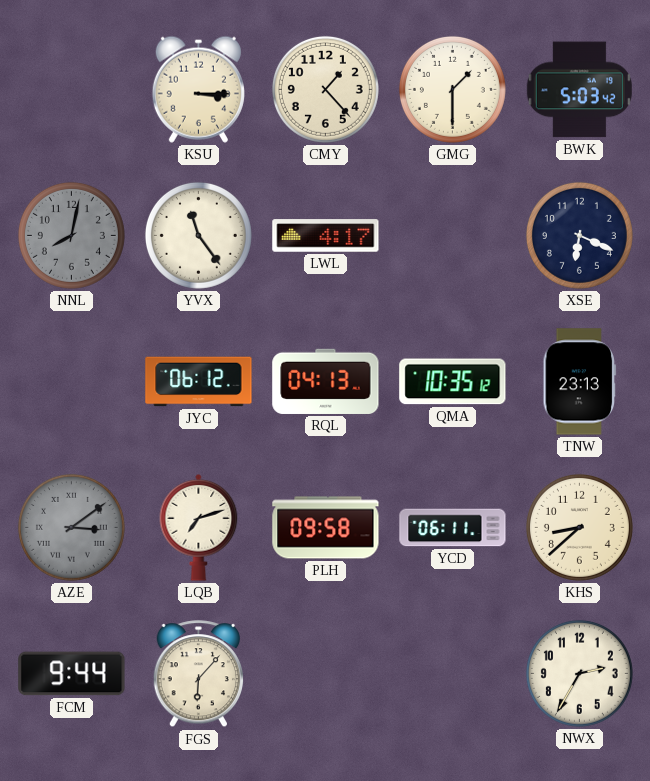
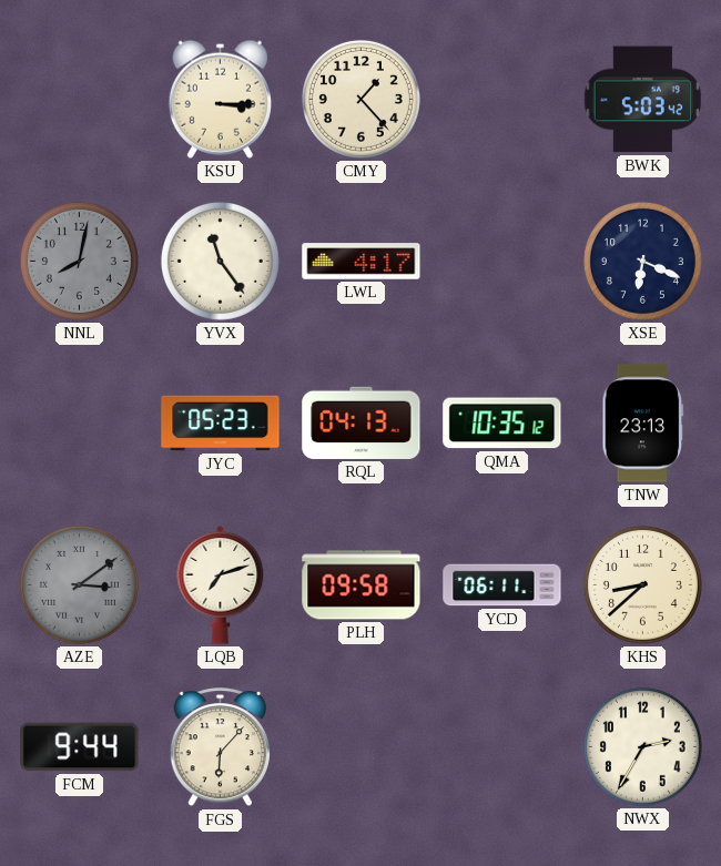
GMG: 1:30 -> none
JYC: 06:12 -> 05:23
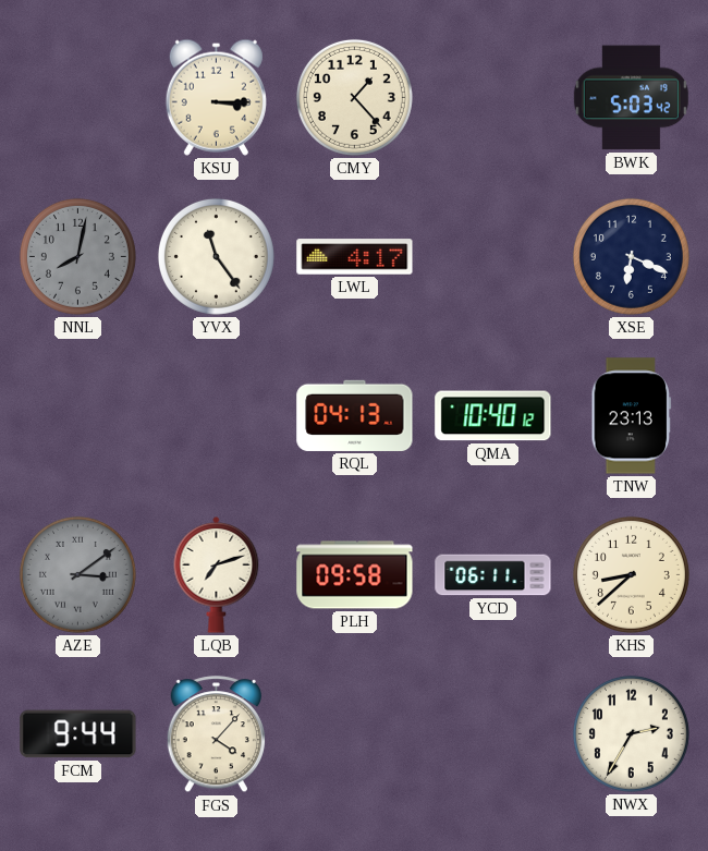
JYC: 05:23 -> none
QMA: 10:35 -> 10:40
FGS: 6:07 -> 4:07
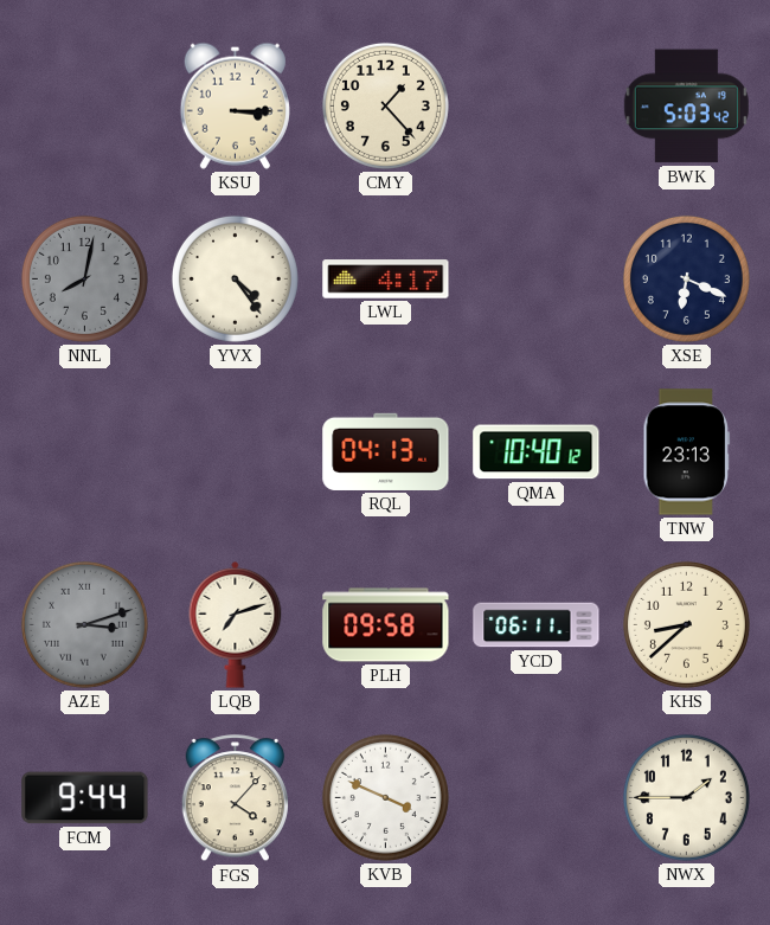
YVX: 11:24 -> 4:24
AZE: 3:09 -> 3:12
KVB: none -> 3:49
NWX: 2:35 -> 1:45
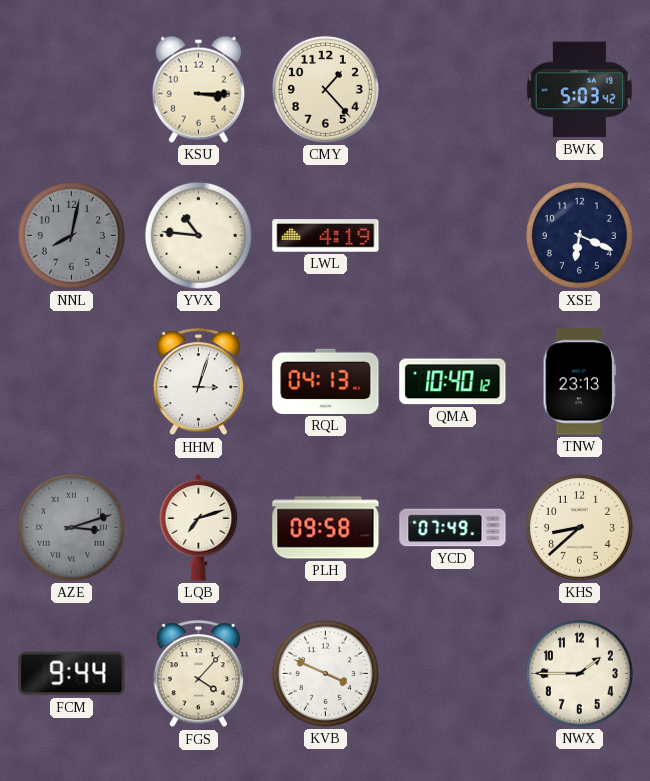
YVX: 4:24 -> 10:46
LWL: 4:17 -> 4:19
HHM: none -> 3:03
YCD: 06:11 -> 07:49
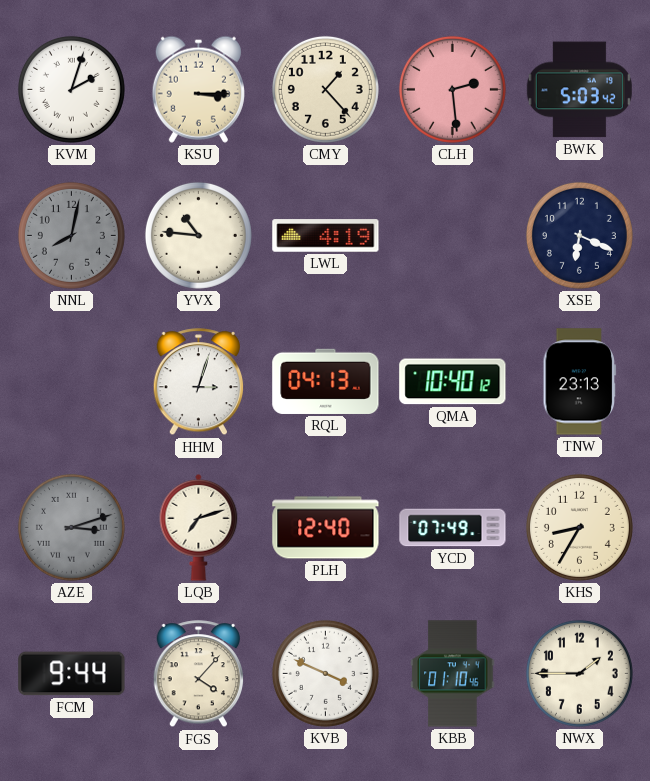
KVM: none -> 2:03
CLH: none -> 2:29
PLH: 09:58 -> 12:40
KHS: 8:38 -> 8:35
KBB: none -> 01:10
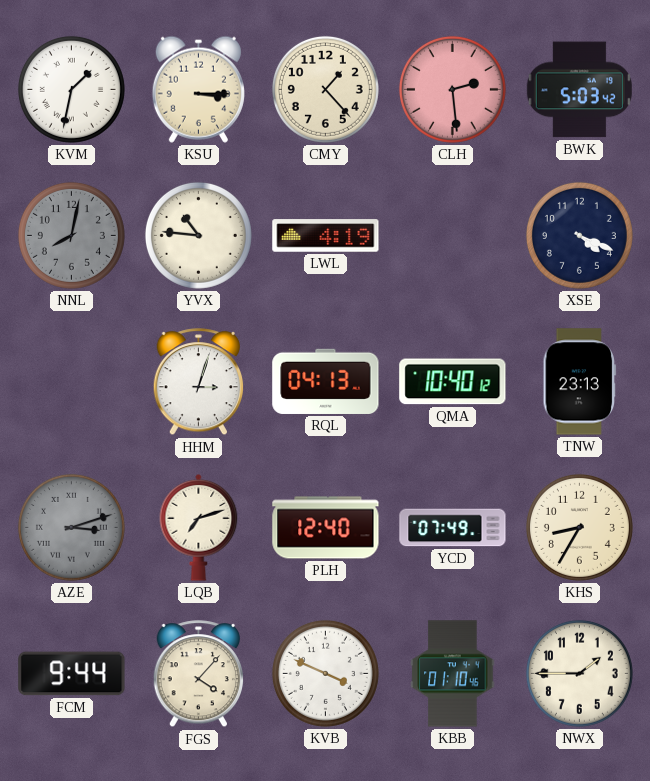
KVM: 2:03 -> 1:32
XSE: 6:19 -> 4:19
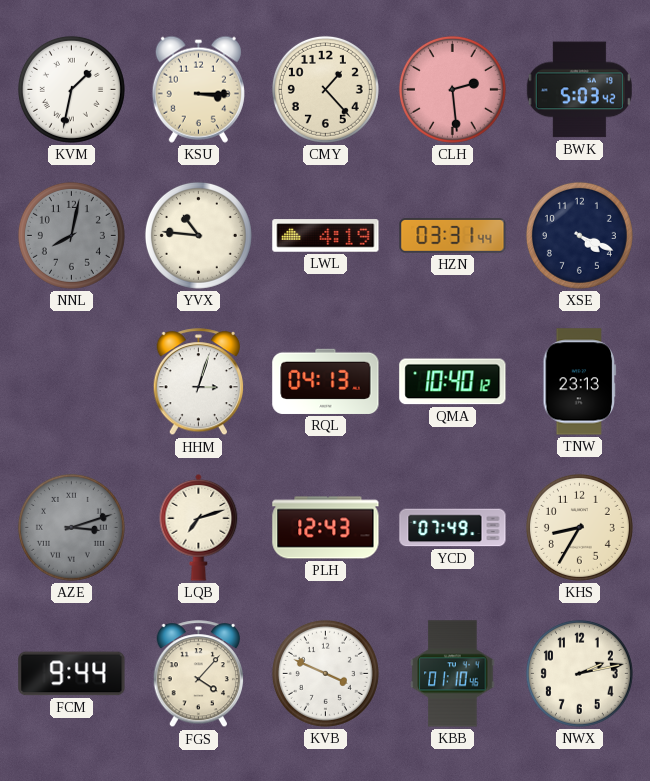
HZN: none -> 03:31
PLH: 12:40 -> 12:43
NWX: 1:45 -> 2:13
